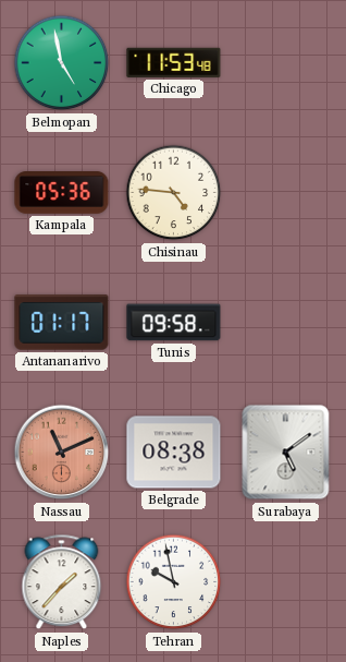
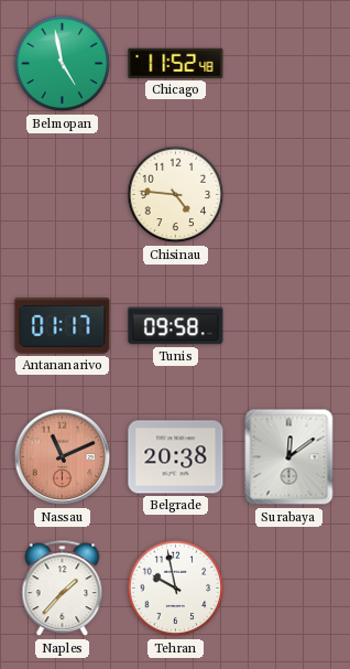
Chicago: 11:53 -> 11:52
Kampala: 05:36 -> none
Belgrade: 08:38 -> 20:38
Surabaya: 5:09 -> 12:09
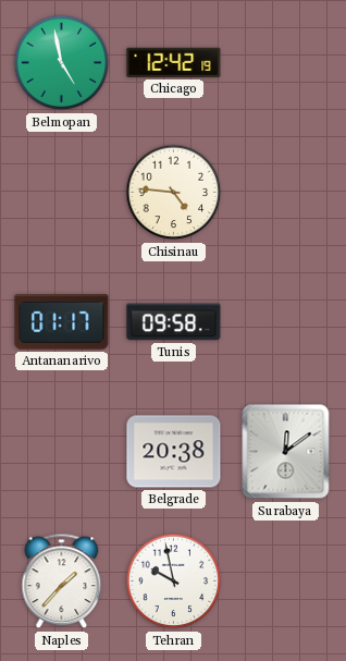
Chicago: 11:52 -> 12:42
Nassau: 11:11 -> none
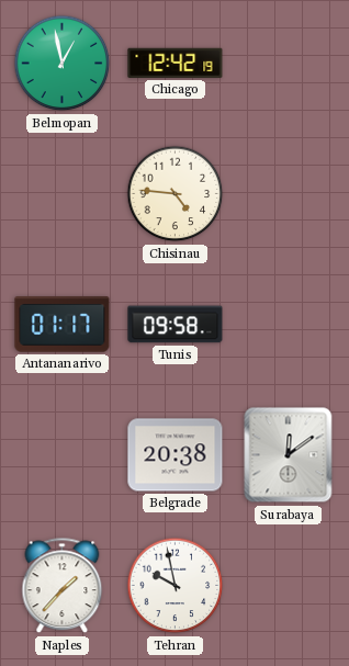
Belmopan: 4:58 -> 12:58
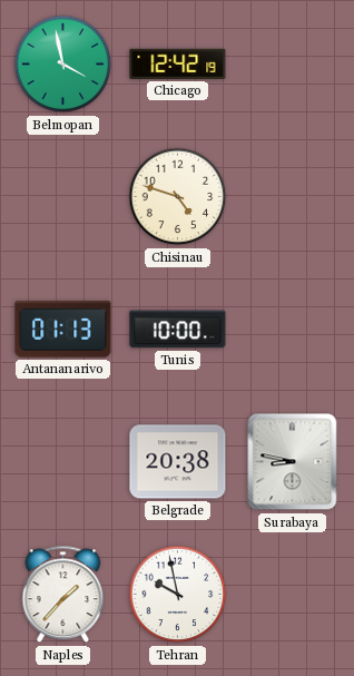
Belmopan: 12:58 -> 3:58
Chisinau: 4:46 -> 4:48
Antananarivo: 01:17 -> 01:13
Tunis: 09:58 -> 10:00
Surabaya: 12:09 -> 8:47
